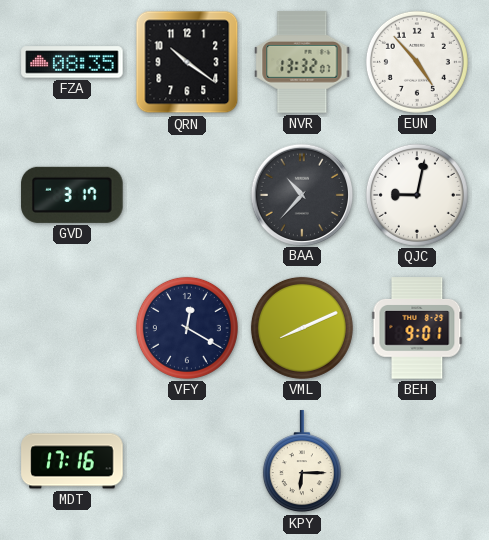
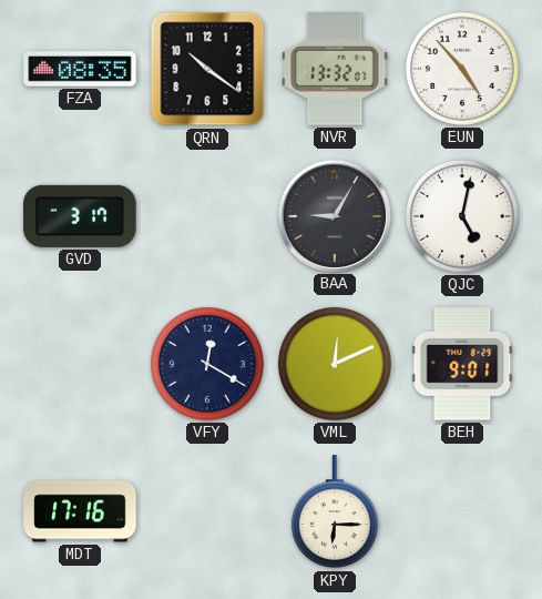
BAA: 10:37 -> 9:05
QJC: 9:02 -> 5:02
VML: 8:11 -> 12:11
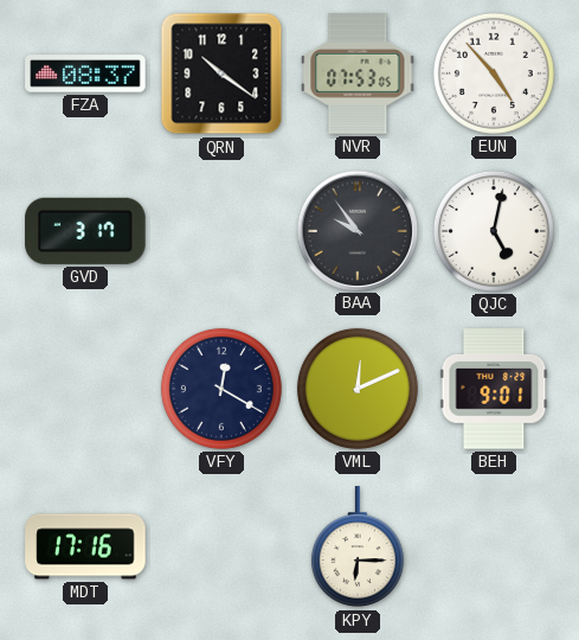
FZA: 08:35 -> 08:37
NVR: 13:32 -> 07:53
BAA: 9:05 -> 9:54
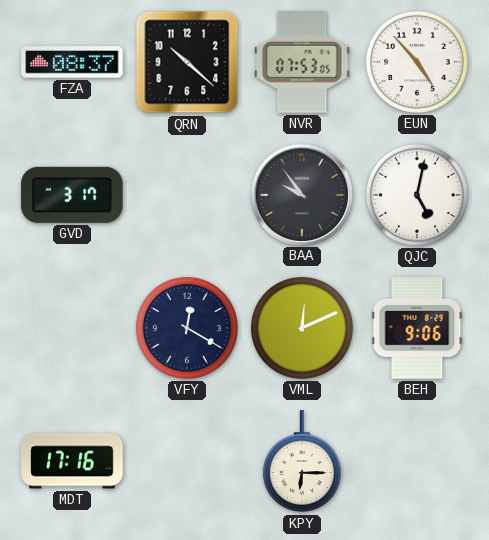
QRN: 10:21 -> 10:22
BEH: 9:01 -> 9:06
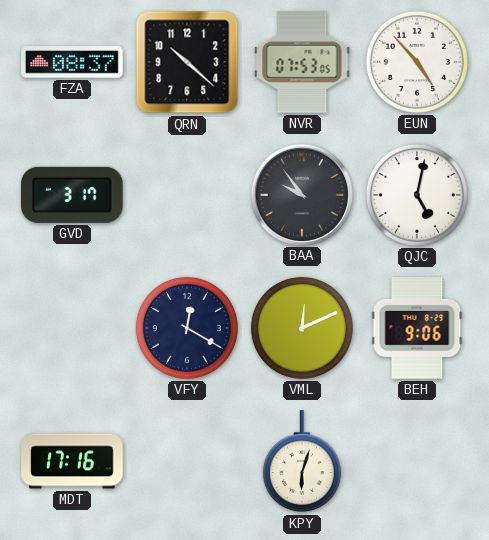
KPY: 6:15 -> 6:03
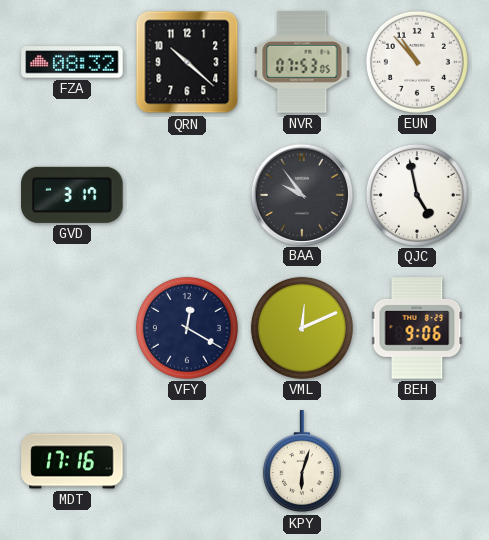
FZA: 08:37 -> 08:32
EUN: 4:53 -> 10:53
QJC: 5:02 -> 4:58
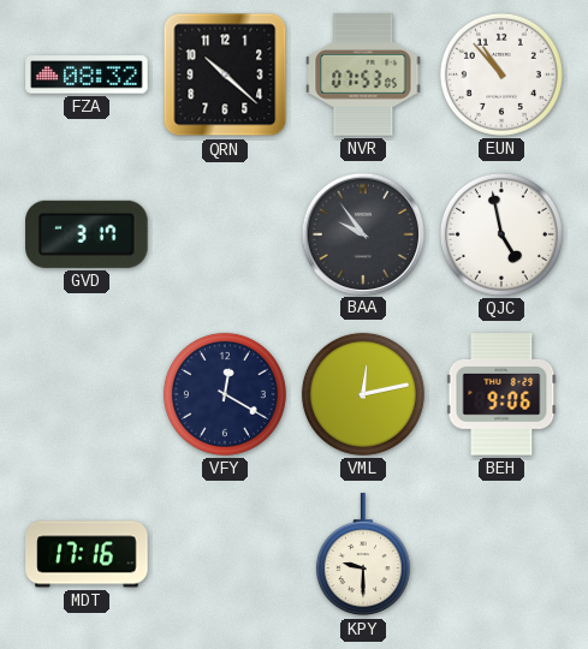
VML: 12:11 -> 12:13
KPY: 6:03 -> 9:30
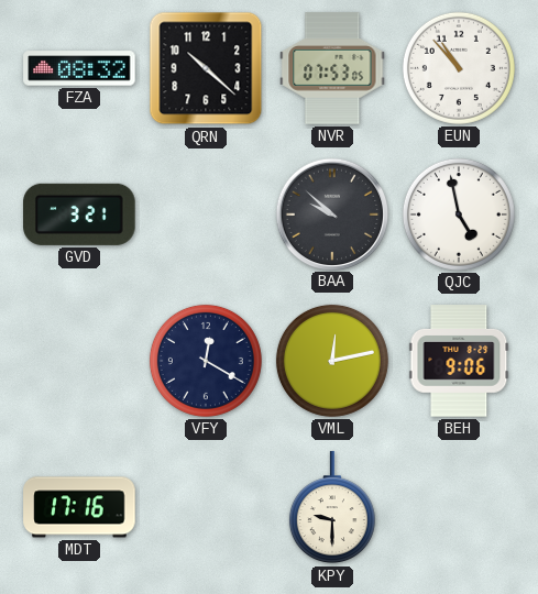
GVD: 3:17 -> 3:21
BAA: 9:54 -> 9:52
